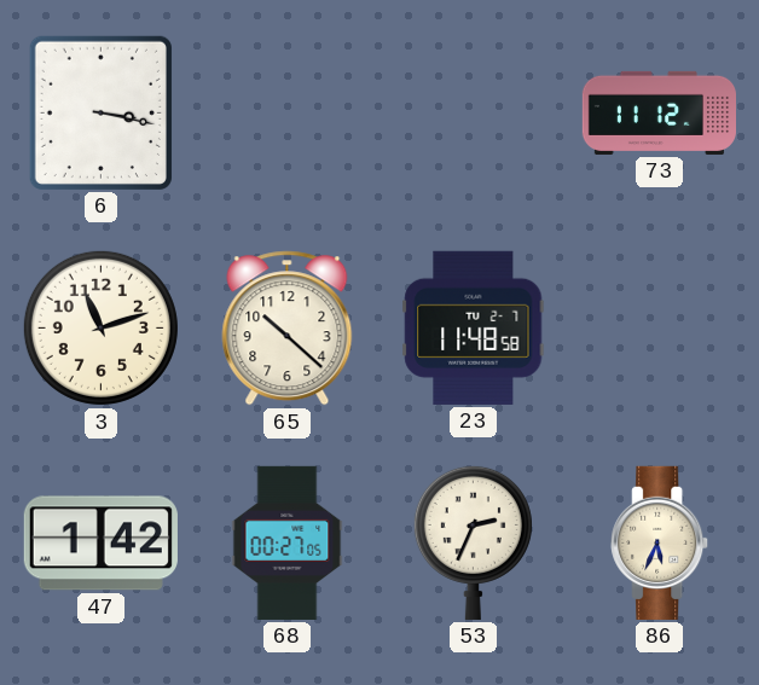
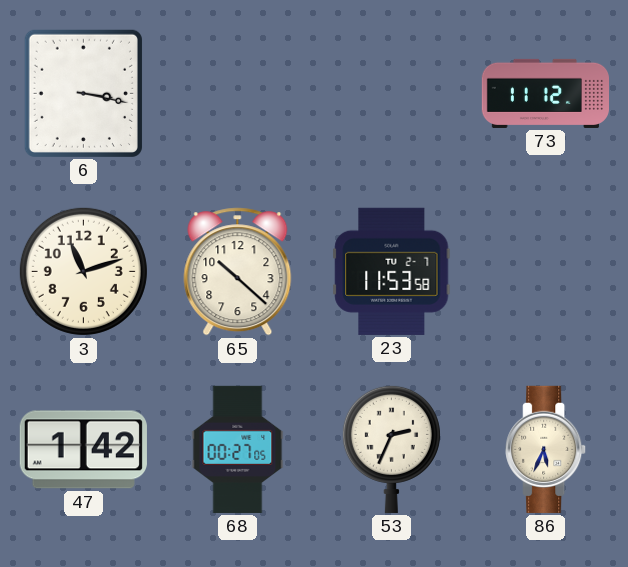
23: 11:48 -> 11:53
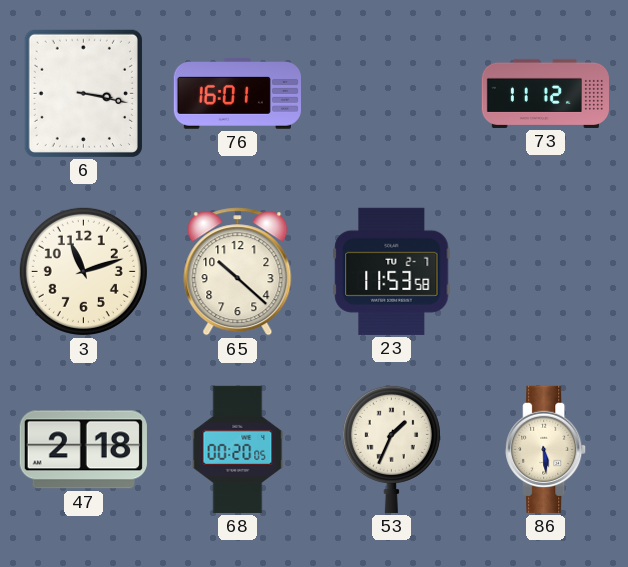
76: none -> 16:01
47: 1:42 -> 2:18
68: 00:27 -> 00:20
53: 2:34 -> 1:34
86: 5:34 -> 5:29
